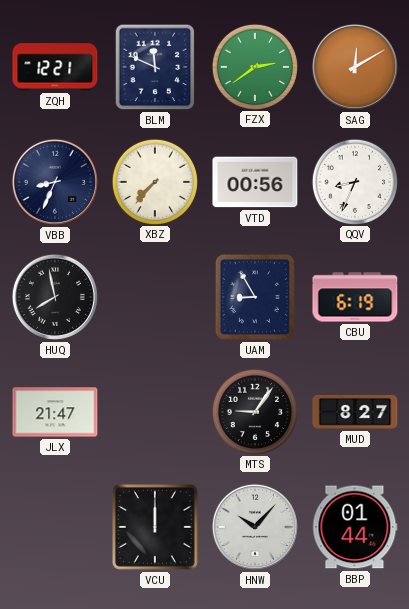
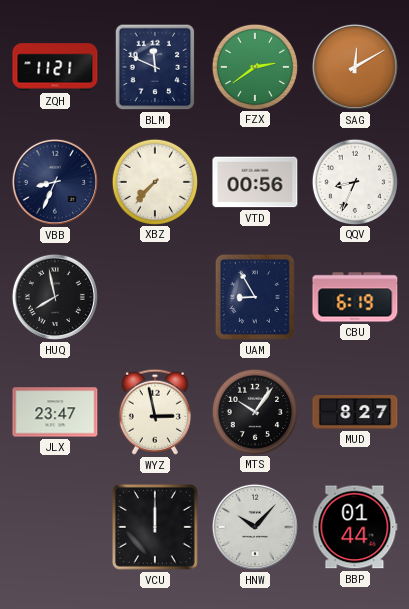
ZQH: 12:21 -> 11:21
JLX: 21:47 -> 23:47
WYZ: none -> 2:58
MTS: 9:06 -> 10:06
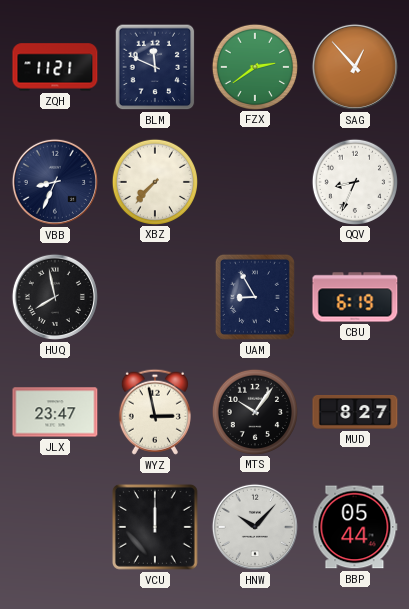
SAG: 12:10 -> 12:53
VTD: 00:56 -> none
BBP: 01:44 -> 05:44
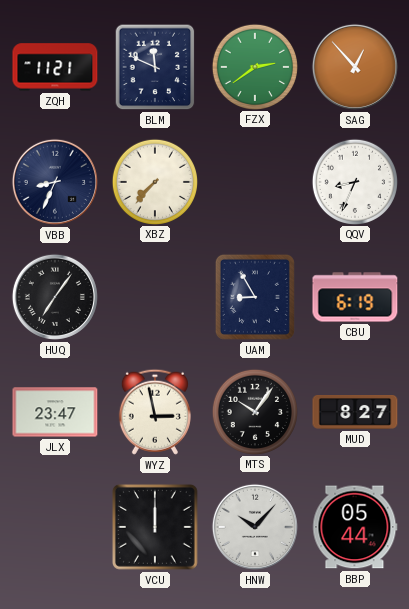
HUQ: 7:58 -> 7:06
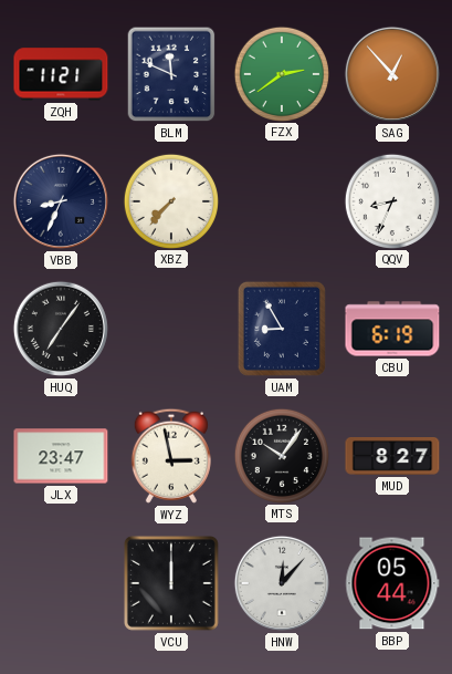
HNW: 10:07 -> 12:07
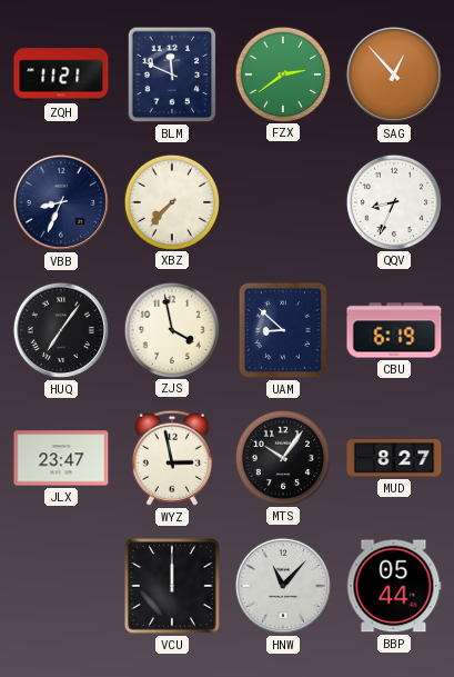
ZJS: none -> 3:58
UAM: 8:55 -> 8:52
HNW: 12:07 -> 11:07
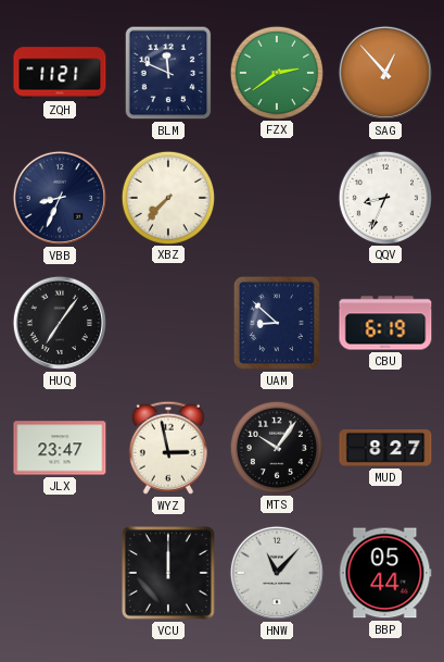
ZJS: 3:58 -> none
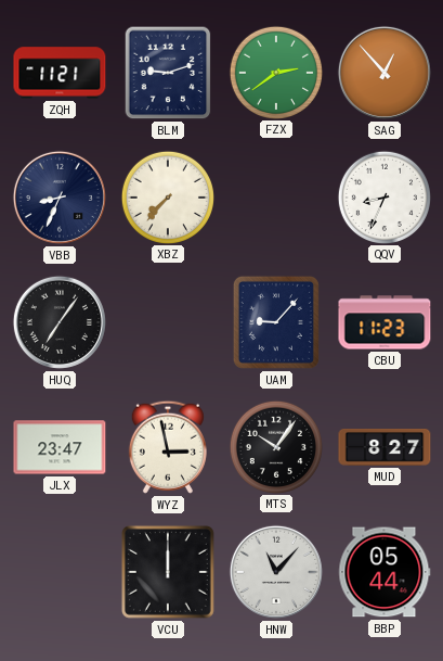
BLM: 11:49 -> 9:12
UAM: 8:52 -> 9:07
CBU: 6:19 -> 11:23
